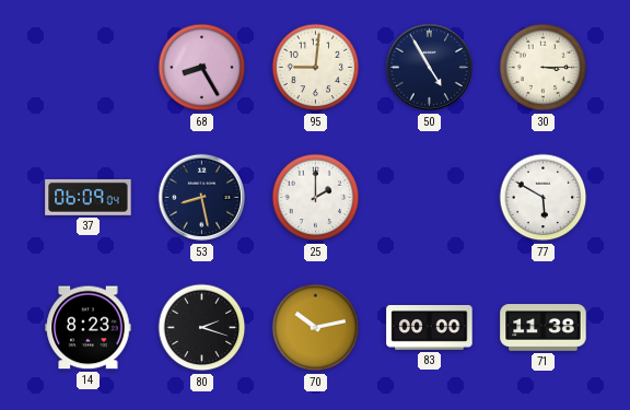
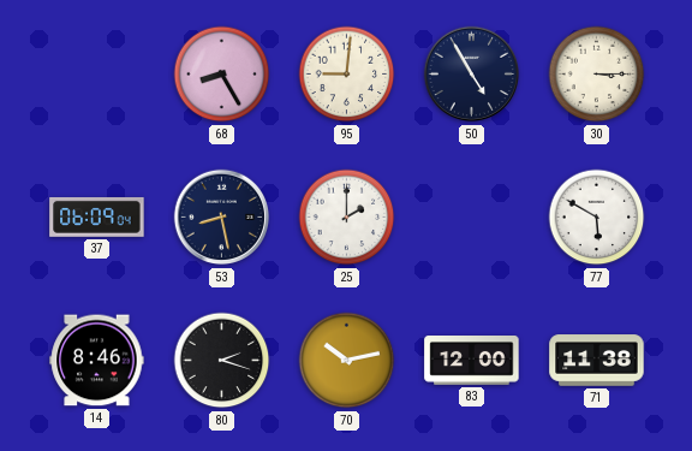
14: 8:23 -> 8:46
83: 00:00 -> 12:00
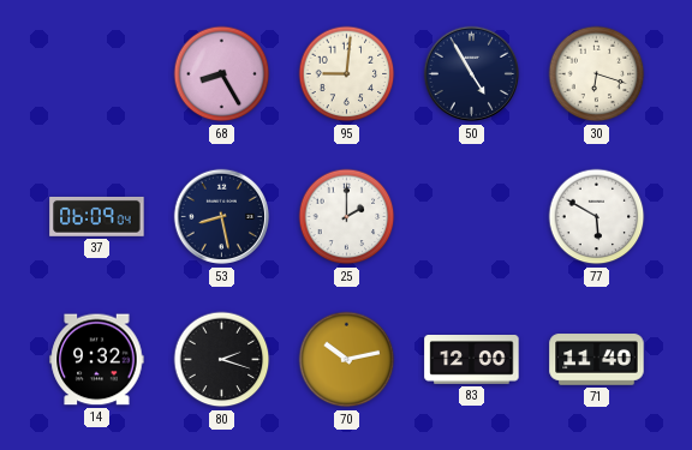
30: 3:15 -> 6:18
14: 8:46 -> 9:32
71: 11:38 -> 11:40
